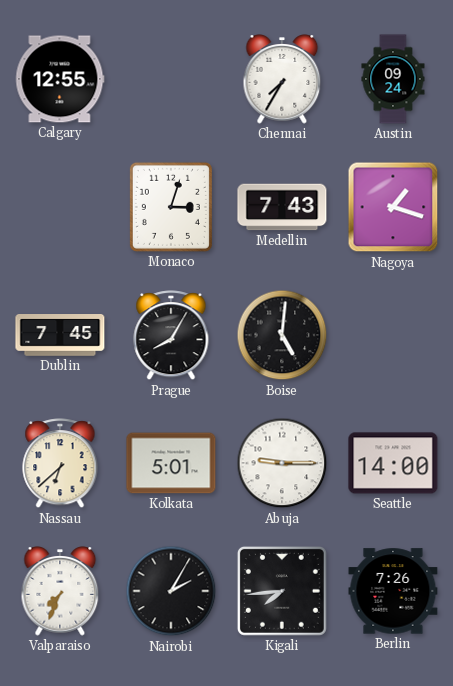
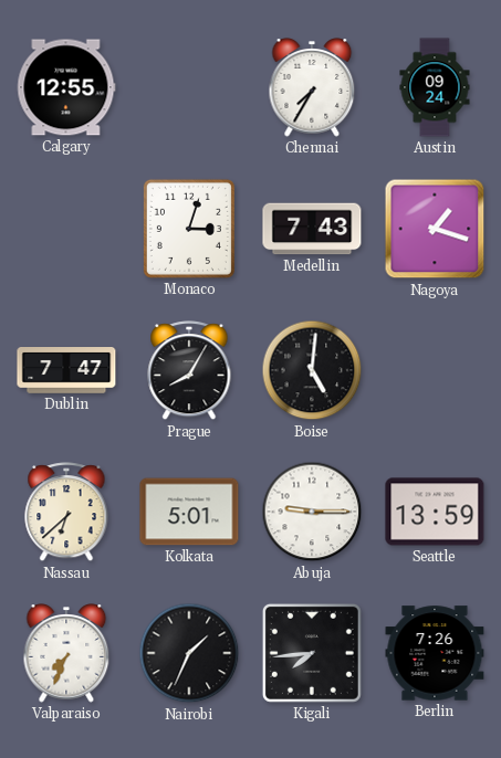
Dublin: 7:45 -> 7:47
Seattle: 14:00 -> 13:59
Nairobi: 2:05 -> 1:34
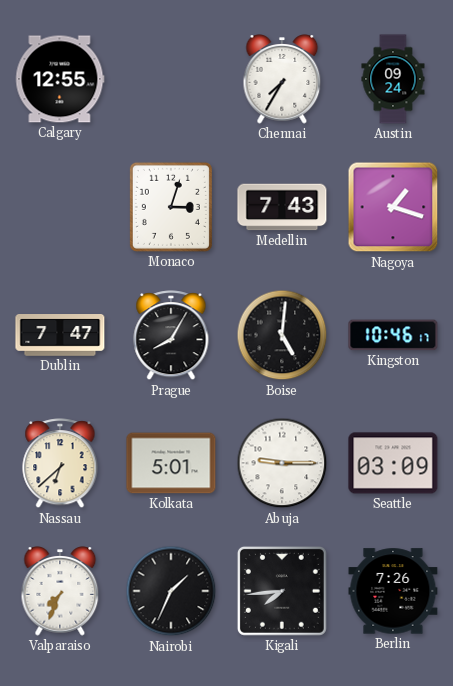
Kingston: none -> 10:46
Seattle: 13:59 -> 03:09
